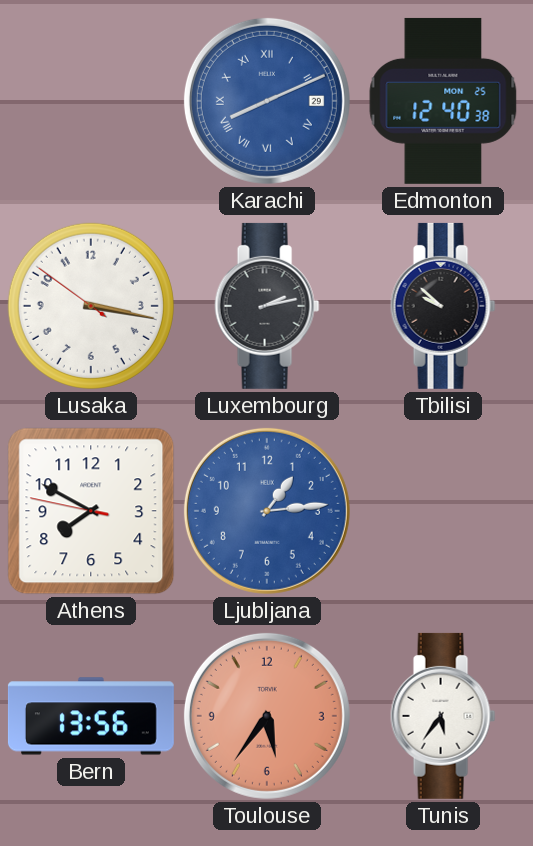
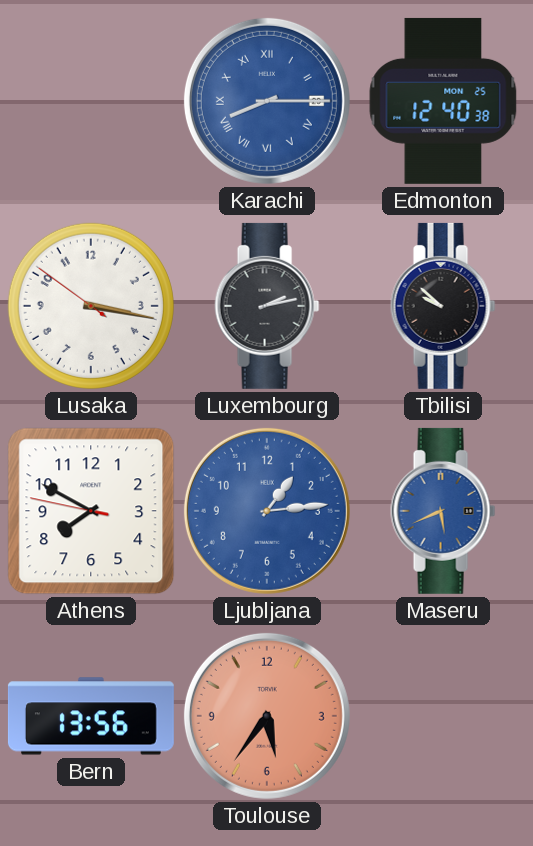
Karachi: 8:11 -> 8:15
Maseru: none -> 5:41
Tunis: 5:36 -> none
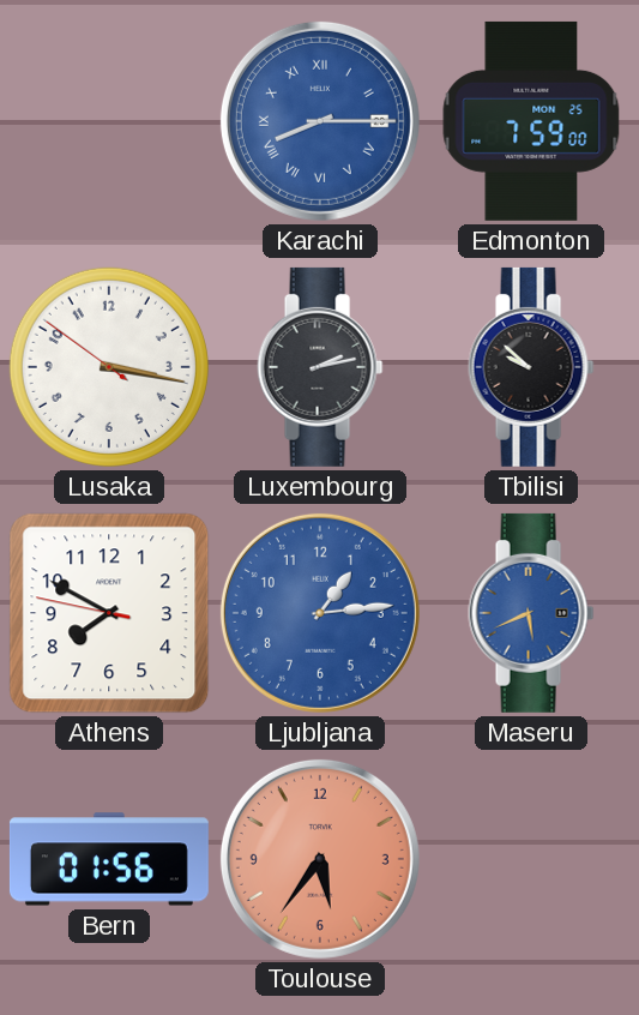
Edmonton: 12:40 -> 7:59
Bern: 13:56 -> 01:56
